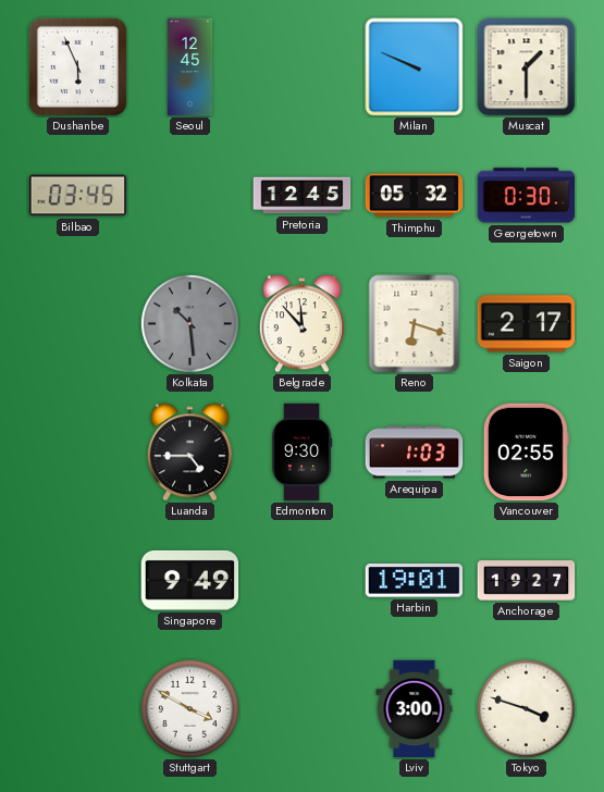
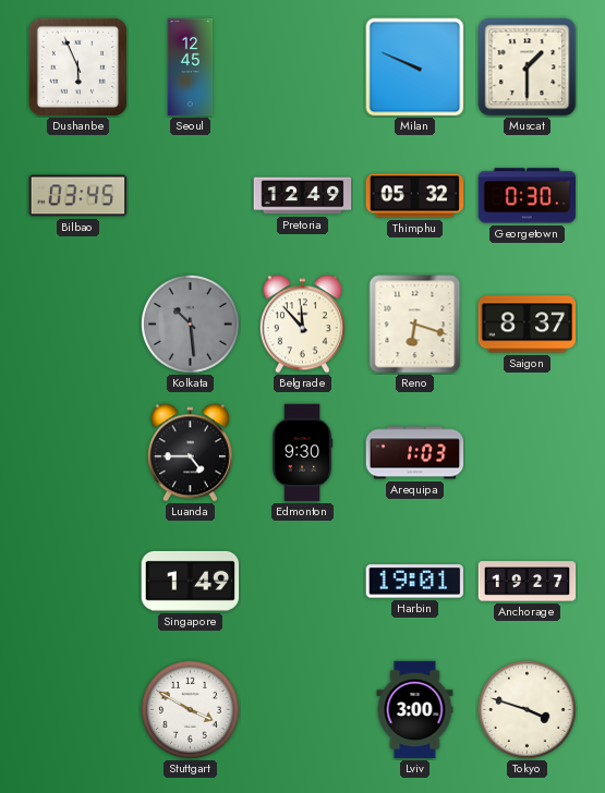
Pretoria: 12:45 -> 12:49
Saigon: 2:17 -> 8:37
Vancouver: 02:55 -> none
Singapore: 9:49 -> 1:49
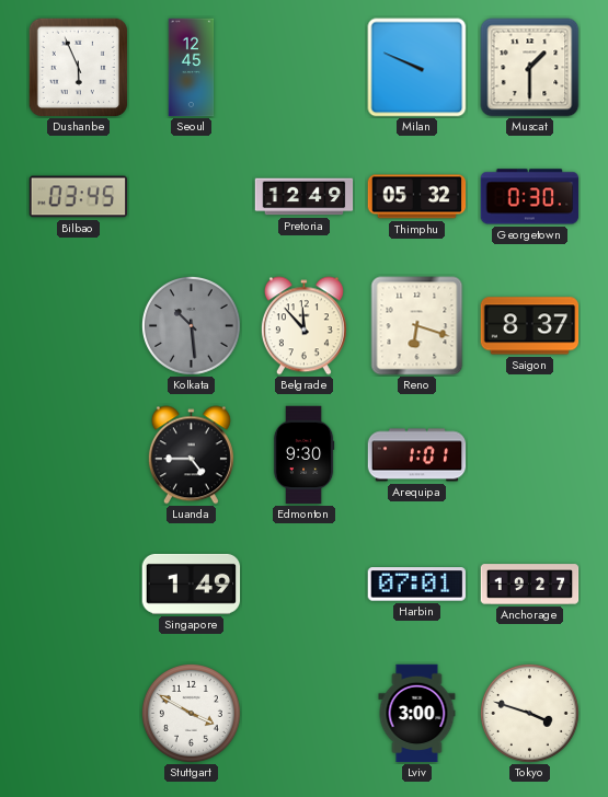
Arequipa: 1:03 -> 1:01
Harbin: 19:01 -> 07:01
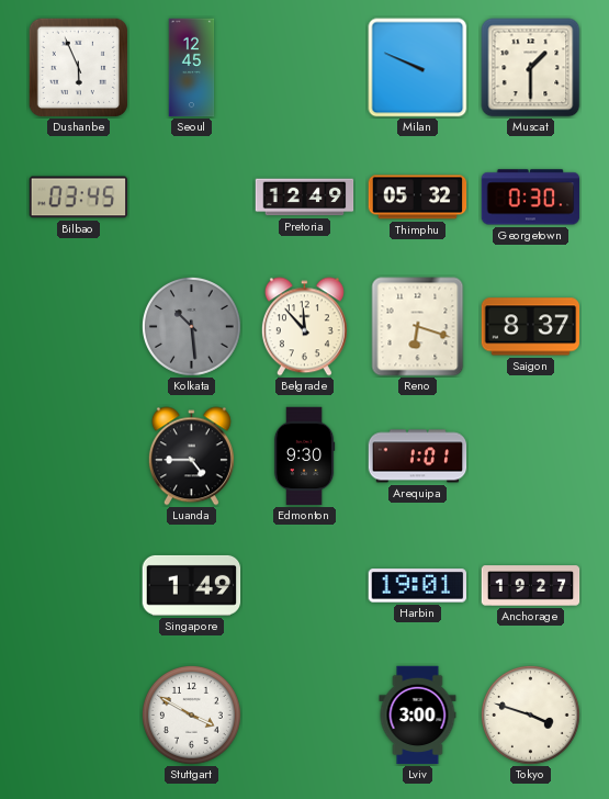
Harbin: 07:01 -> 19:01
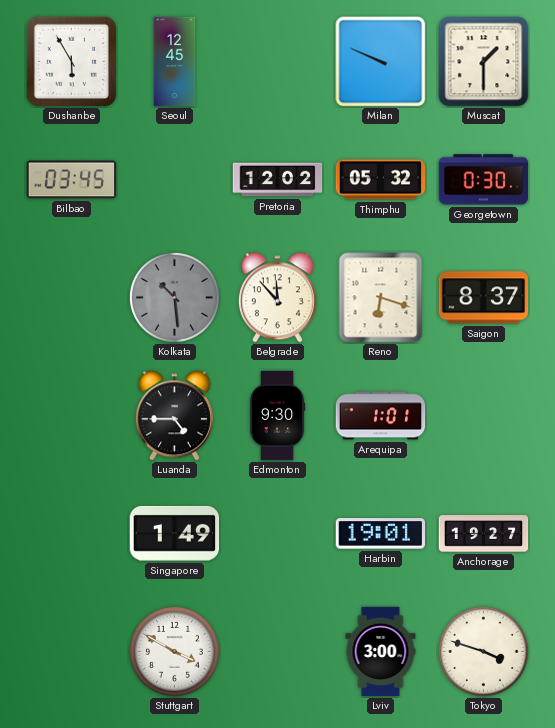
Dushanbe: 5:56 -> 5:55
Pretoria: 12:49 -> 12:02
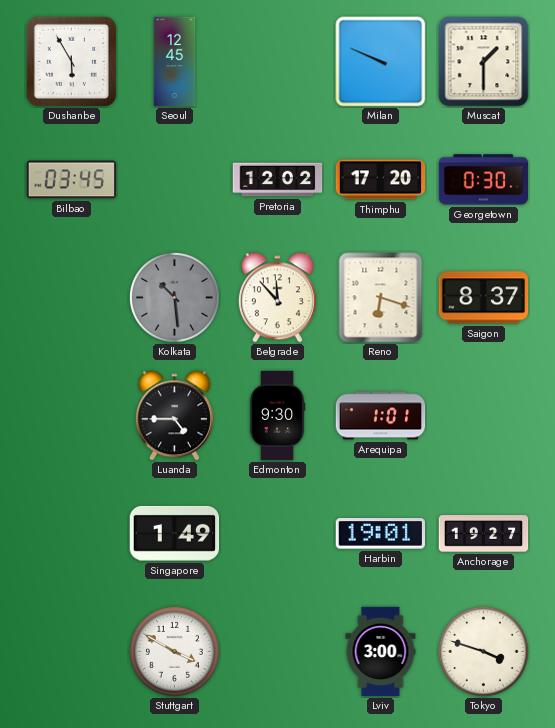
Thimphu: 05:32 -> 17:20
